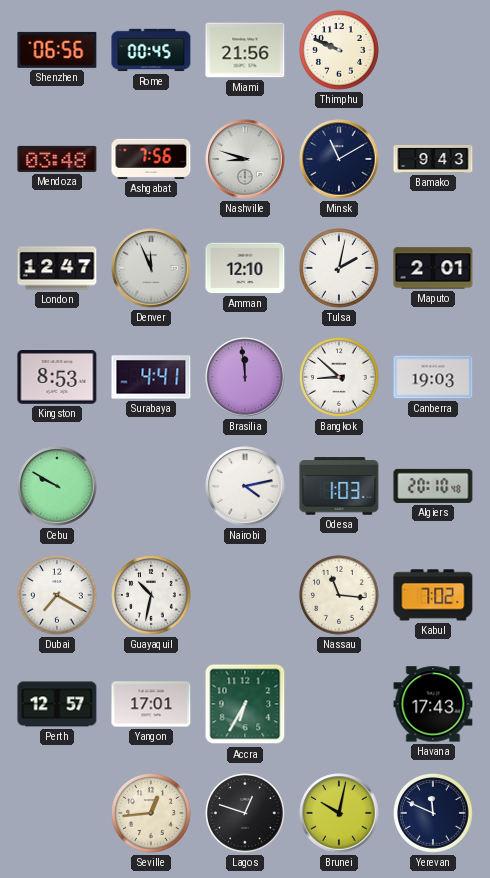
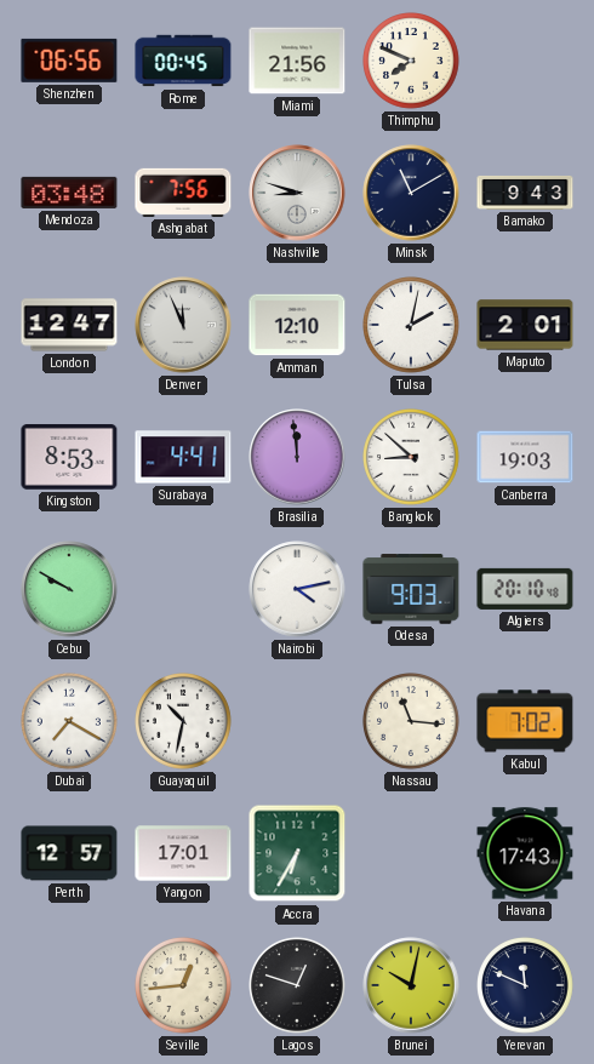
Thimphu: 9:49 -> 7:49
Odesa: 1:03 -> 9:03
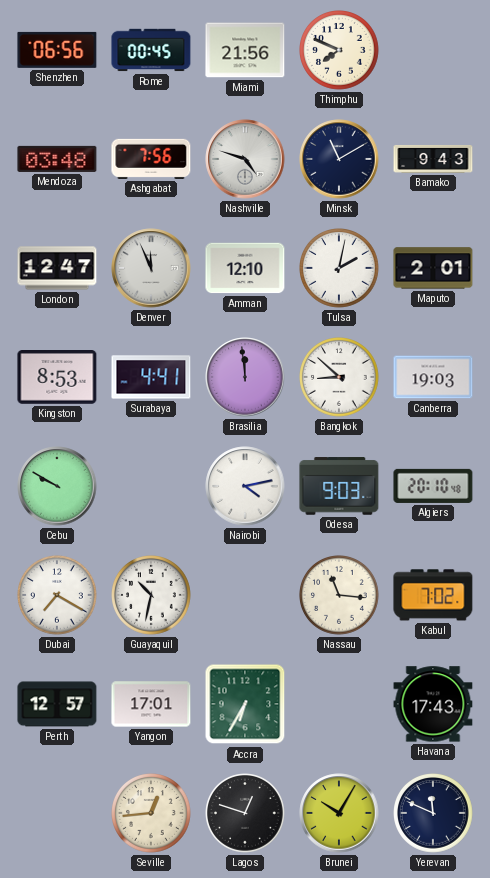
Nashville: 8:48 -> 4:48
Brunei: 10:02 -> 10:05
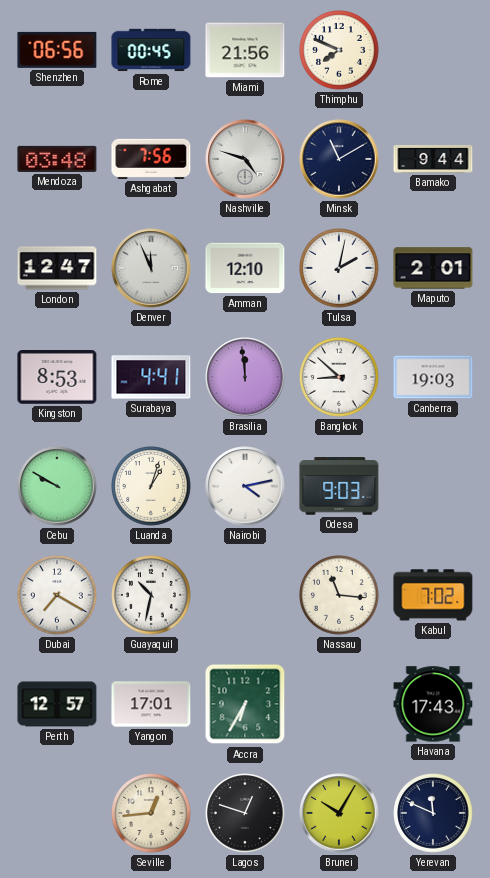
Bamako: 9:43 -> 9:44
Luanda: none -> 1:03
Algiers: 20:10 -> none
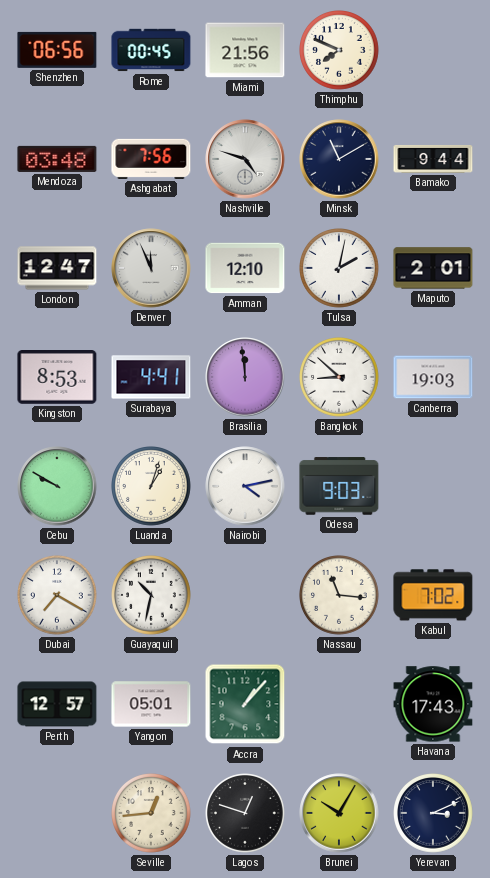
Yangon: 17:01 -> 05:01
Accra: 6:35 -> 1:07
Yerevan: 11:49 -> 3:11
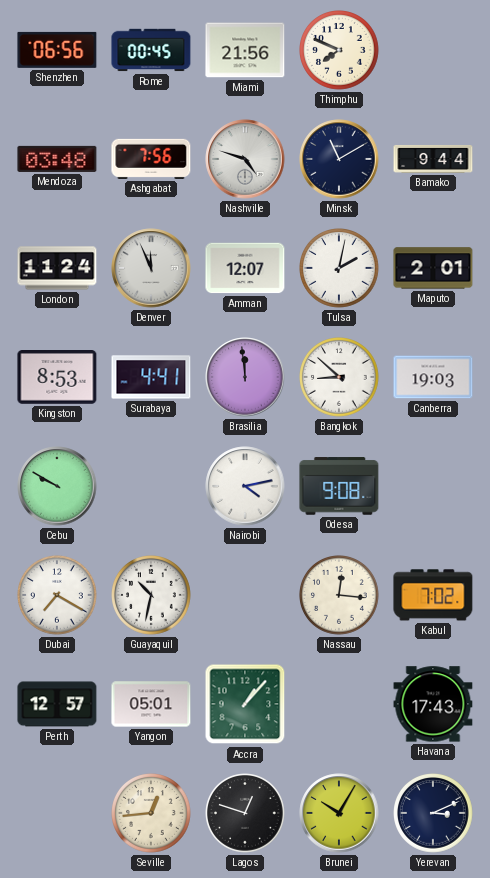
London: 12:47 -> 11:24
Amman: 12:10 -> 12:07
Luanda: 1:03 -> none
Odesa: 9:03 -> 9:08
Nassau: 11:16 -> 12:16
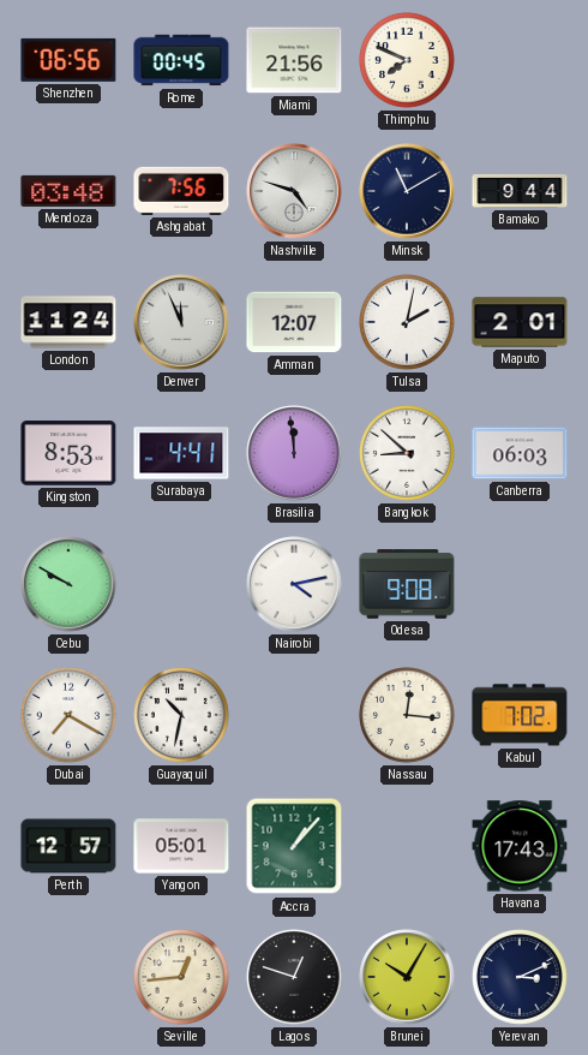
Canberra: 19:03 -> 06:03
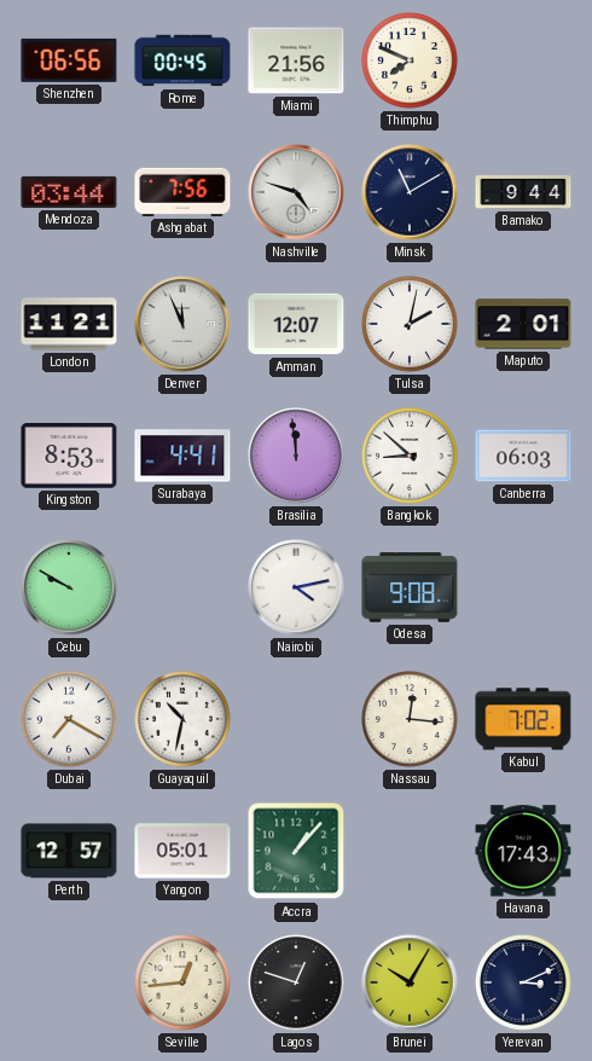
Mendoza: 03:48 -> 03:44
London: 11:24 -> 11:21
